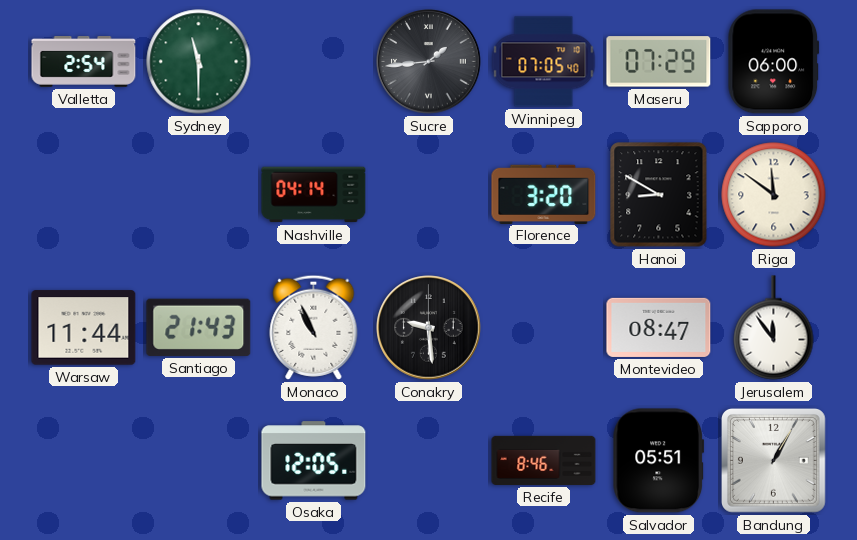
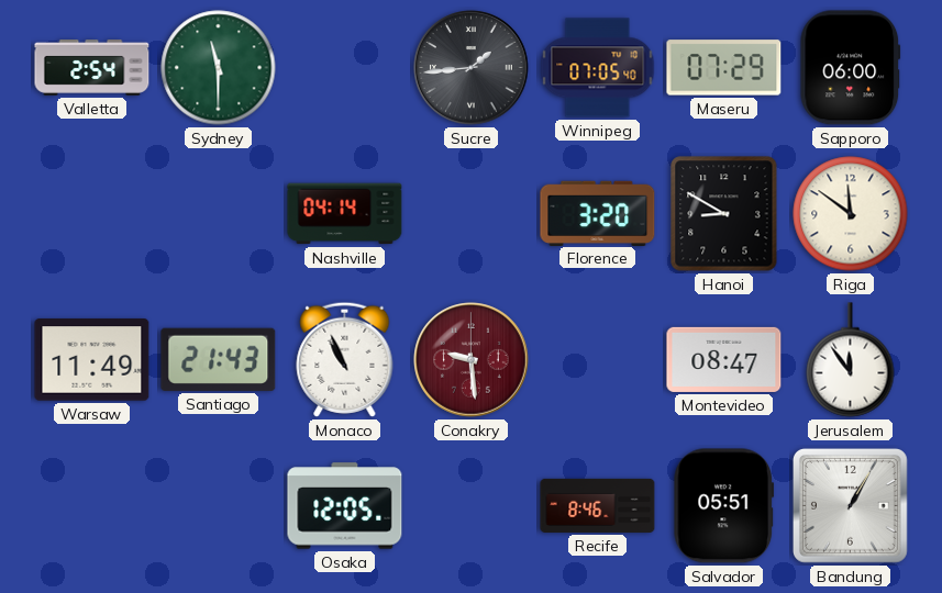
Warsaw: 11:44 -> 11:49
Conakry dial: black -> burgundy
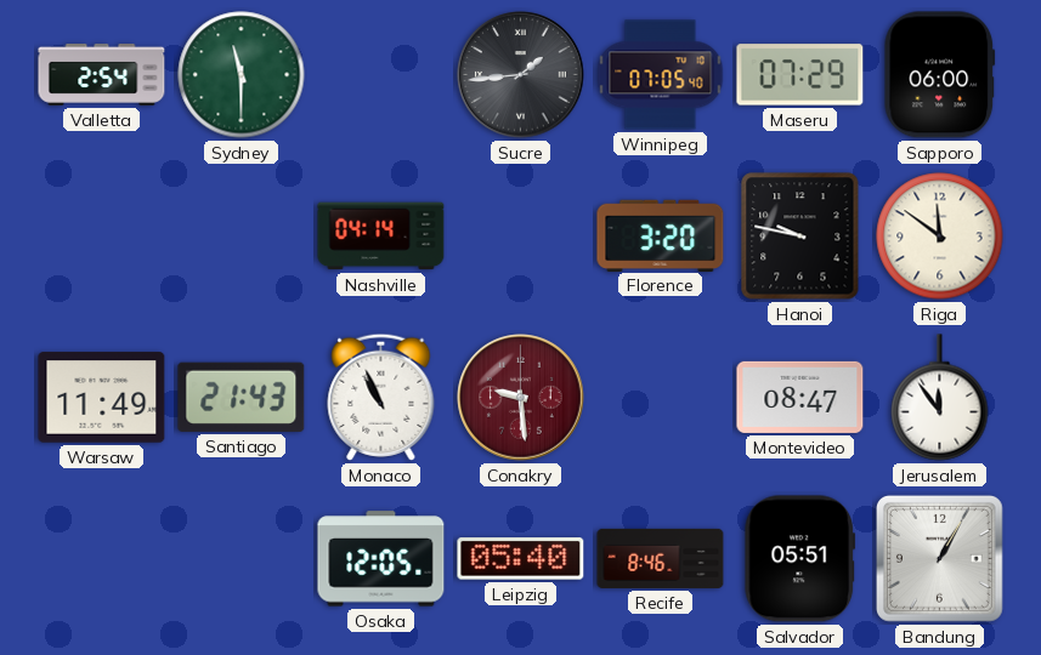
Hanoi: 8:50 -> 9:47
Leipzig: none -> 05:40
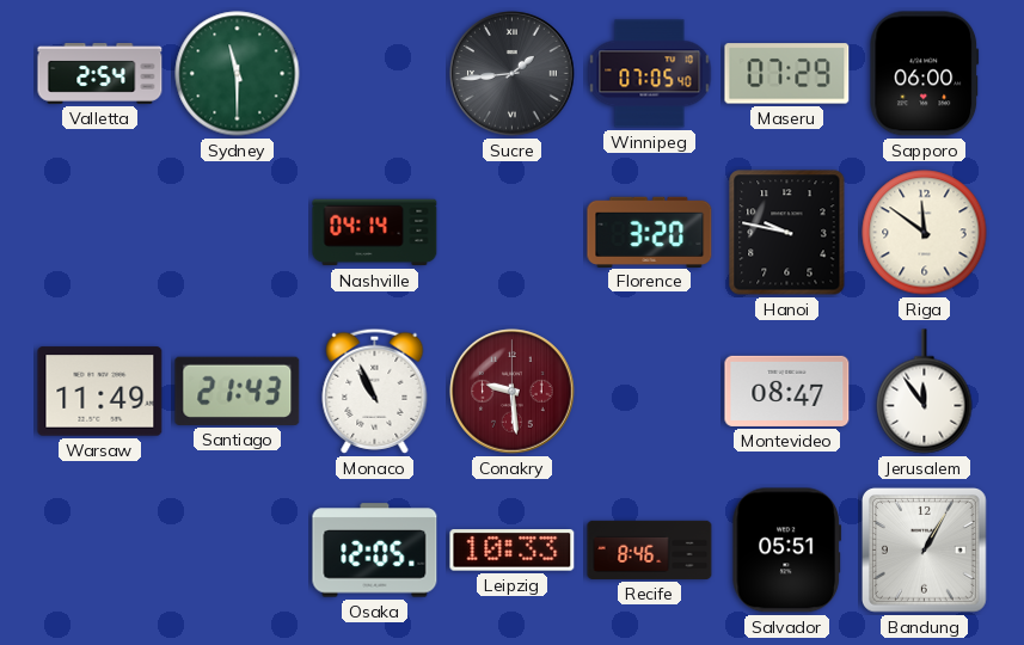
Leipzig: 05:40 -> 10:33
